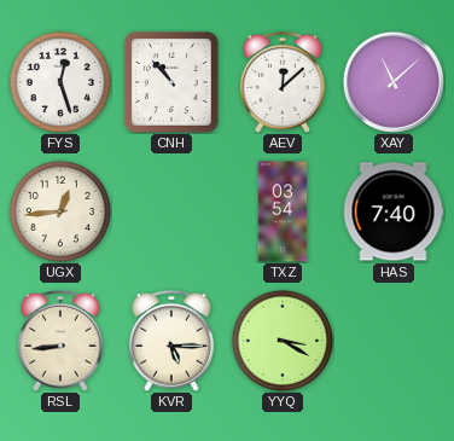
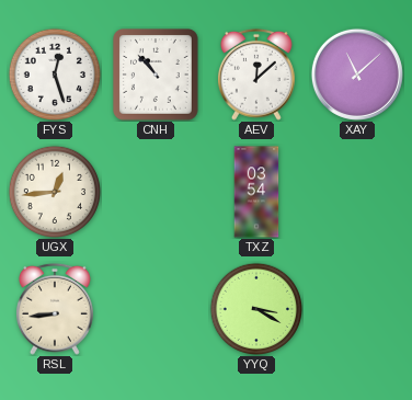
HAS: 7:40 -> none
KVR: 5:15 -> none
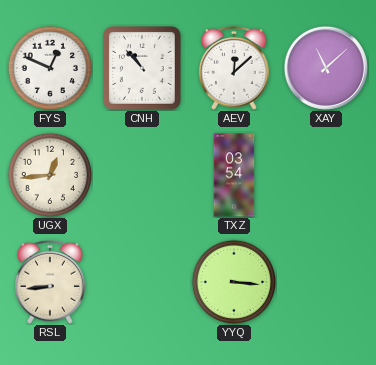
FYS: 12:27 -> 12:49
YYQ: 3:20 -> 3:16
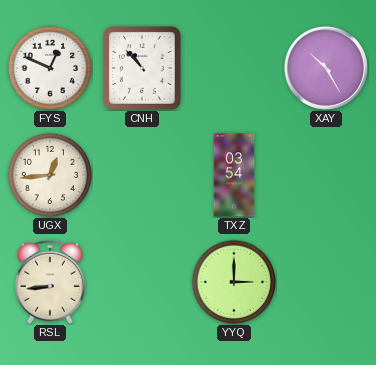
AEV: 12:08 -> none
XAY: 11:08 -> 10:25
YYQ: 3:16 -> 3:00
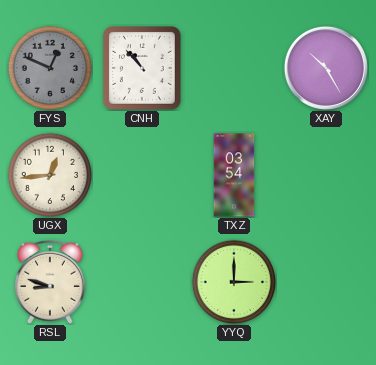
FYS dial: white -> grey
RSL: 8:44 -> 8:48
